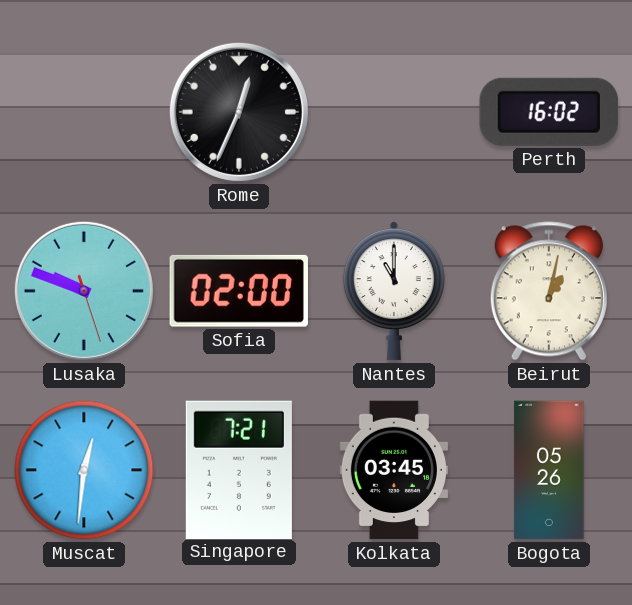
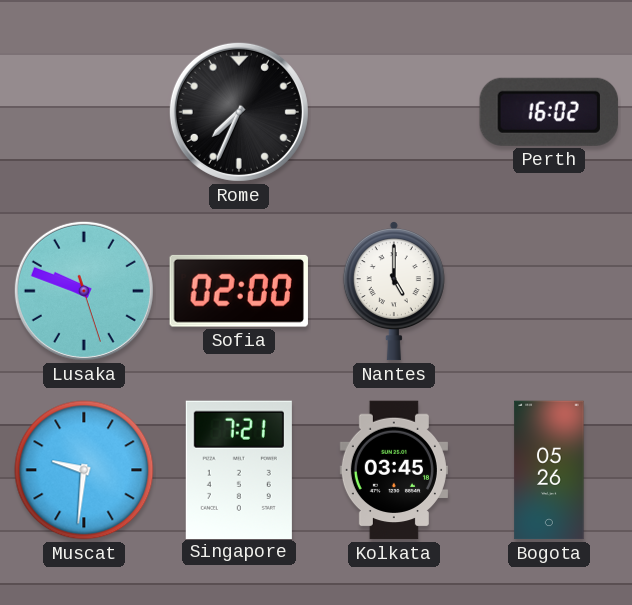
Rome: 12:34 -> 7:34
Nantes: 11:00 -> 5:00
Beirut: 1:02 -> none
Muscat: 12:31 -> 9:31
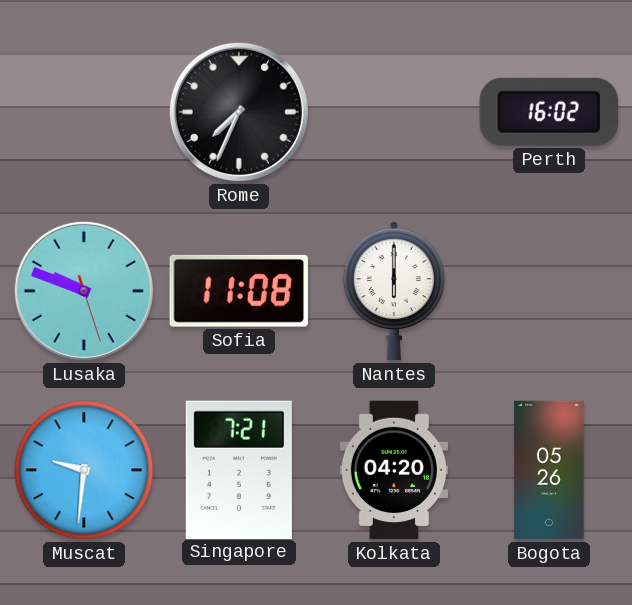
Sofia: 02:00 -> 11:08
Nantes: 5:00 -> 6:00
Kolkata: 03:45 -> 04:20
